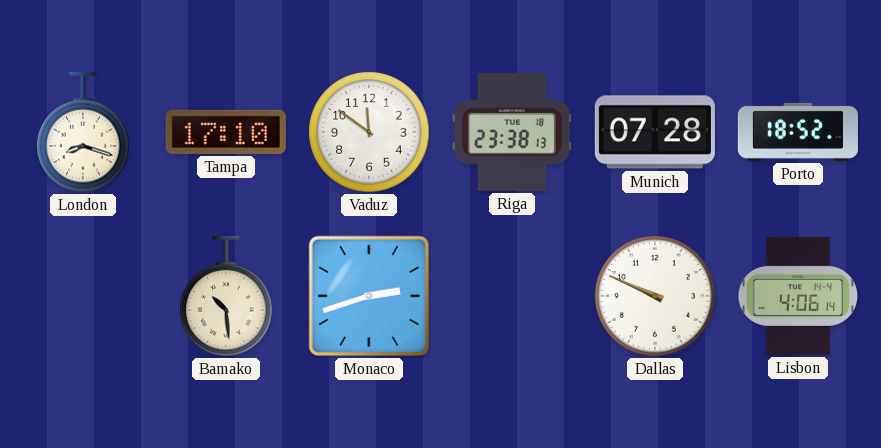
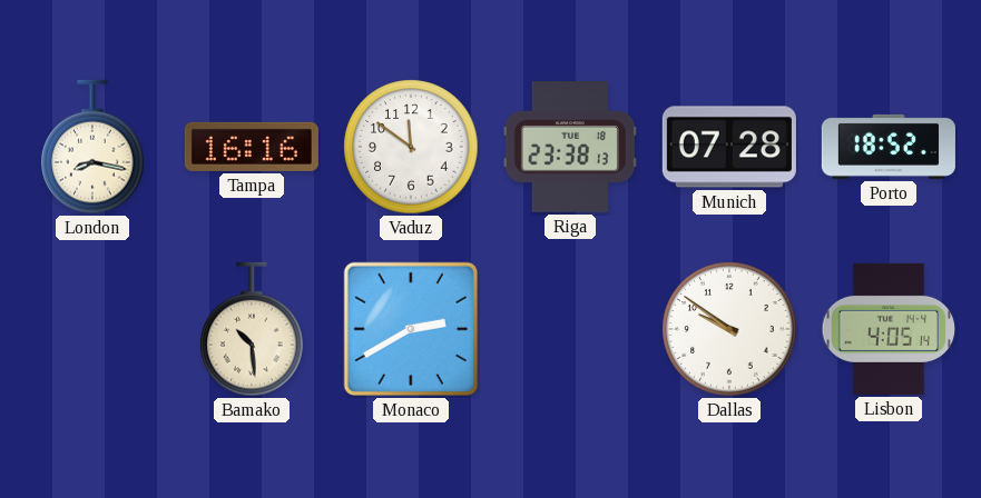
London: 8:18 -> 8:17
Tampa: 17:10 -> 16:16
Monaco: 2:42 -> 2:40
Dallas: 9:49 -> 9:51
Lisbon: 4:06 -> 4:05
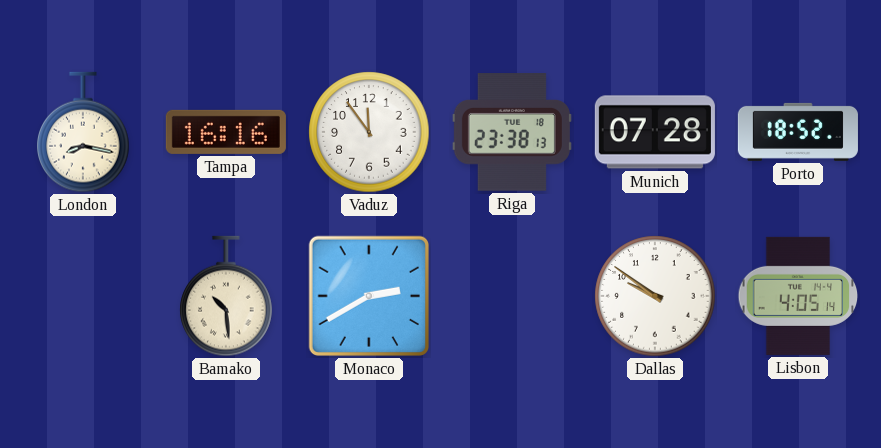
Vaduz: 11:51 -> 11:54
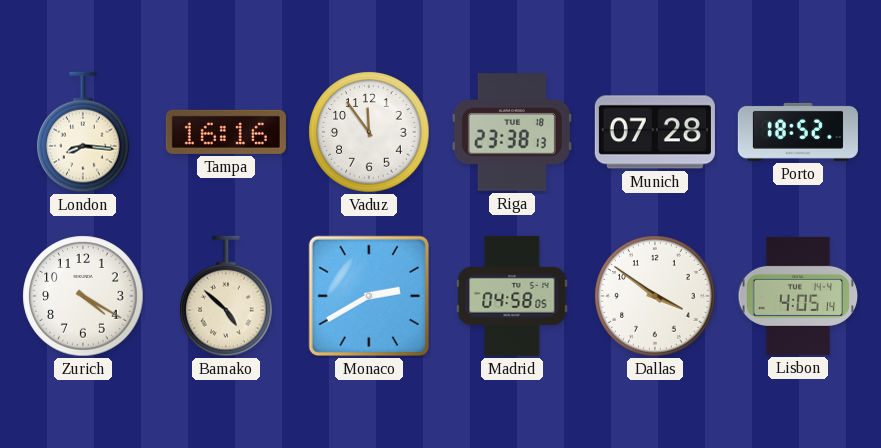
London: 8:17 -> 8:16
Zurich: none -> 4:20
Bamako: 10:29 -> 4:52
Madrid: none -> 04:58
Dallas: 9:51 -> 3:51
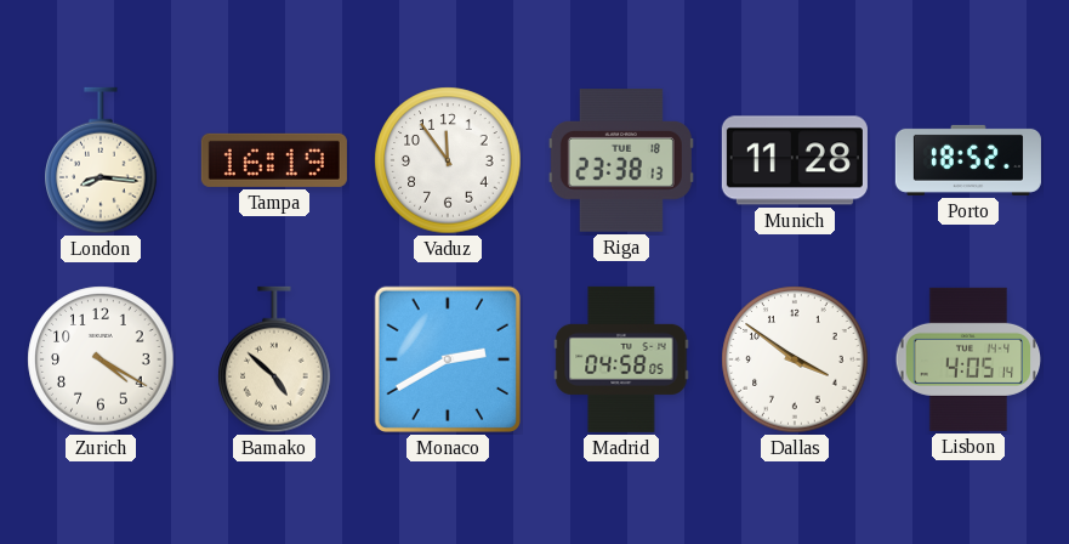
Tampa: 16:16 -> 16:19
Munich: 07:28 -> 11:28
